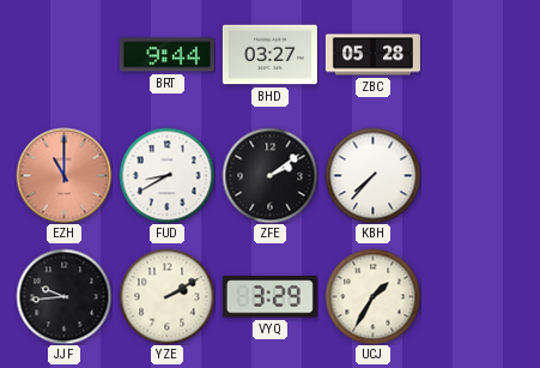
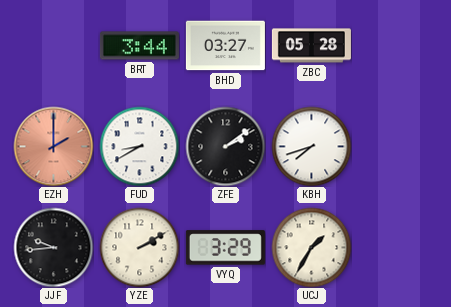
BRT: 9:44 -> 3:44
EZH: 11:00 -> 2:00
KBH: 7:37 -> 7:42
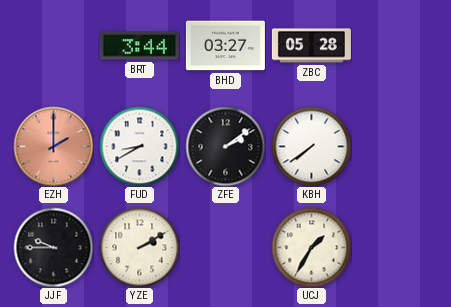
KBH: 7:42 -> 7:39
JJF: 9:44 -> 9:45
VYQ: 3:29 -> none
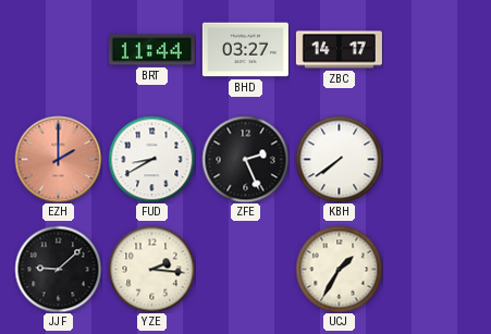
BRT: 3:44 -> 11:44
ZBC: 05:28 -> 14:17
ZFE: 2:09 -> 2:26
JJF: 9:45 -> 9:08
YZE: 2:10 -> 2:16
